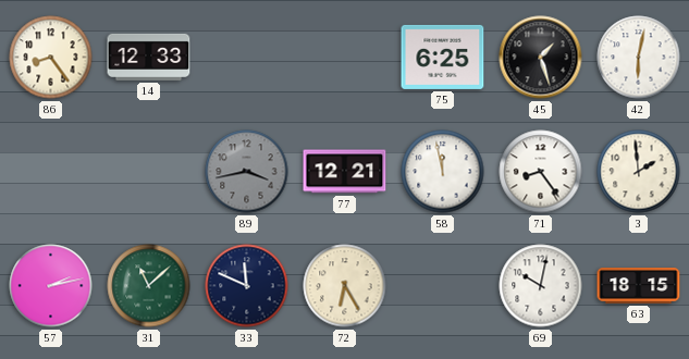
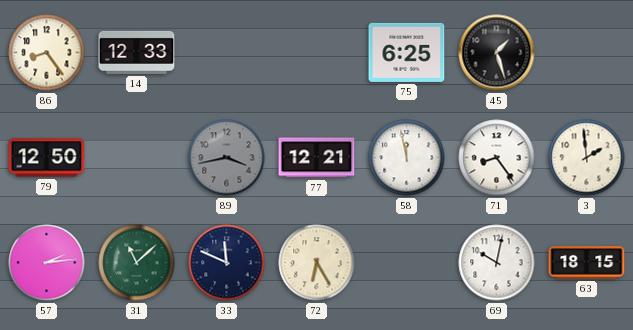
42: 6:02 -> none
79: none -> 12:50
57: 2:13 -> 2:14
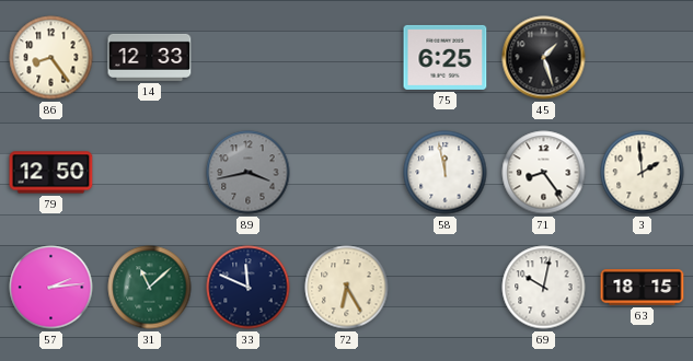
77: 12:21 -> none
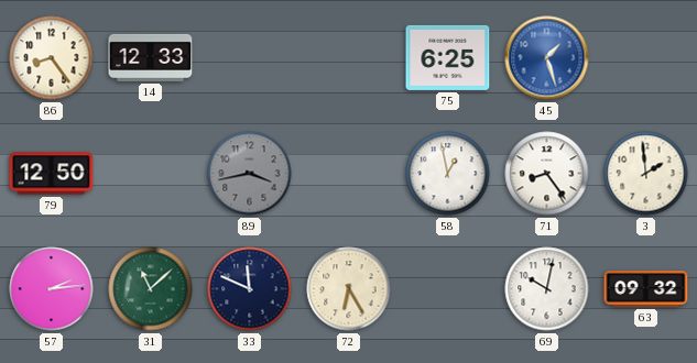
45 dial: black -> blue
58: 11:58 -> 12:58
63: 18:15 -> 09:32
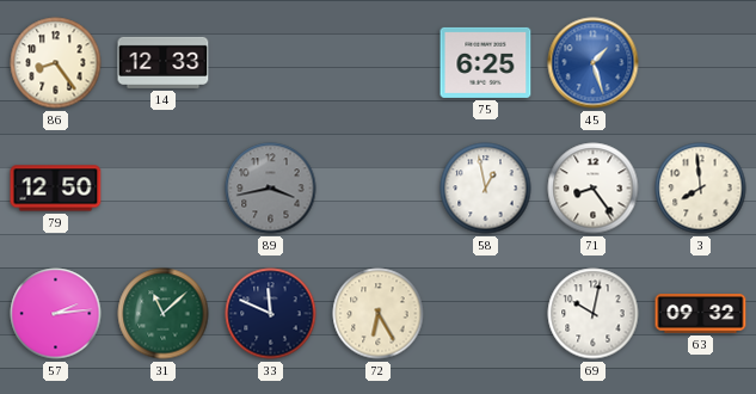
3: 1:59 -> 7:59
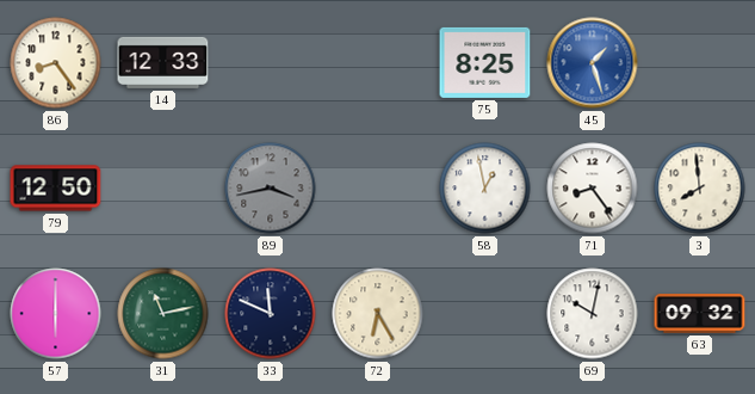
75: 6:25 -> 8:25
57: 2:14 -> 6:00
31: 11:08 -> 11:13
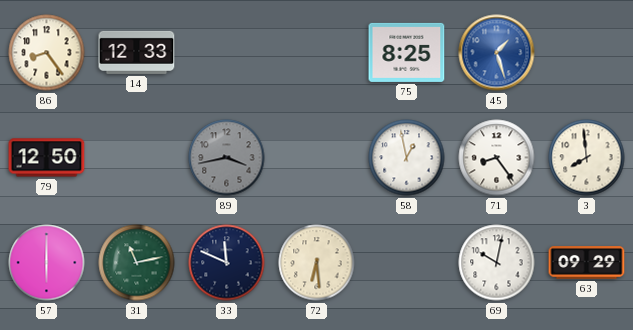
72: 6:25 -> 6:29
63: 09:32 -> 09:29
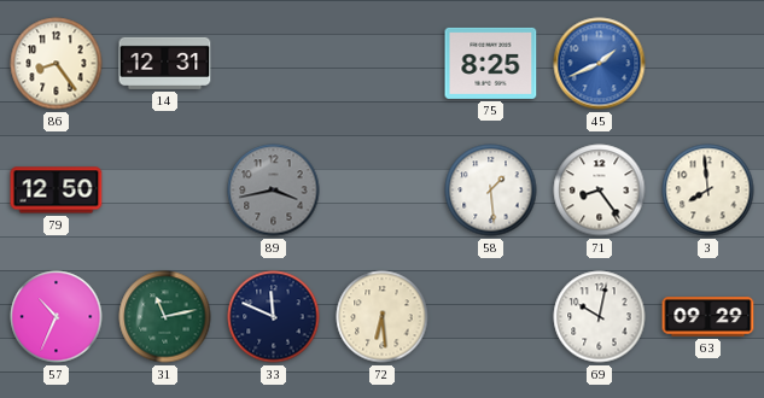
14: 12:33 -> 12:31
45: 1:27 -> 1:41
58: 12:58 -> 1:29
57: 6:00 -> 10:34
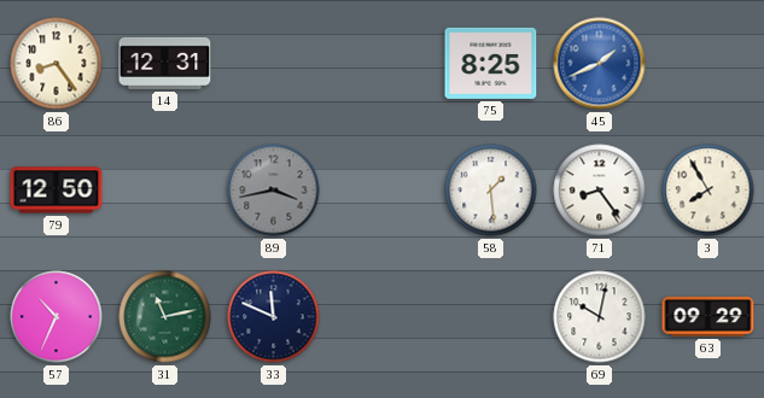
3: 7:59 -> 7:55
72: 6:29 -> none
